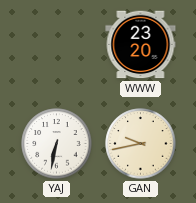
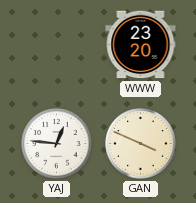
YAJ: 6:32 -> 12:46
GAN: 9:43 -> 3:49
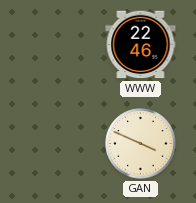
WWW: 23:20 -> 22:46
YAJ: 12:46 -> none
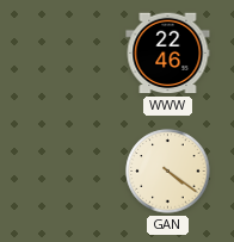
GAN: 3:49 -> 4:21
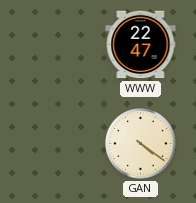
WWW: 22:46 -> 22:47
